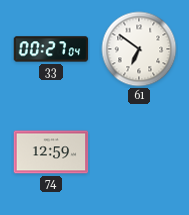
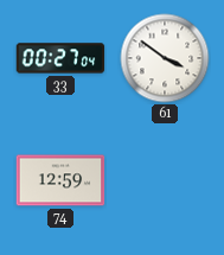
61: 6:51 -> 3:51
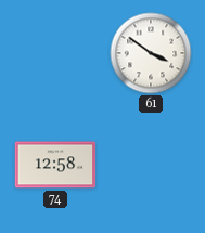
33: 00:27 -> none
74: 12:59 -> 12:58
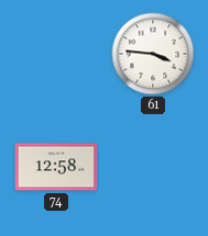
61: 3:51 -> 3:46
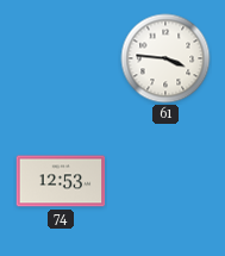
74: 12:58 -> 12:53
